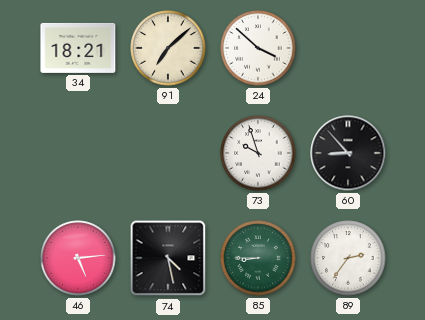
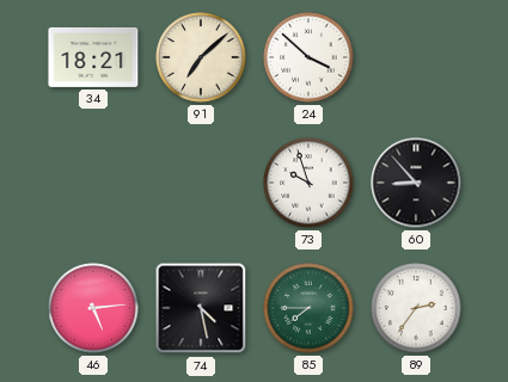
85: 8:45 -> 7:45
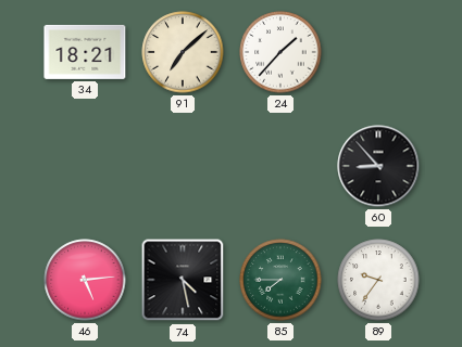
24: 3:52 -> 1:37
73: 9:57 -> none
89: 2:36 -> 9:36
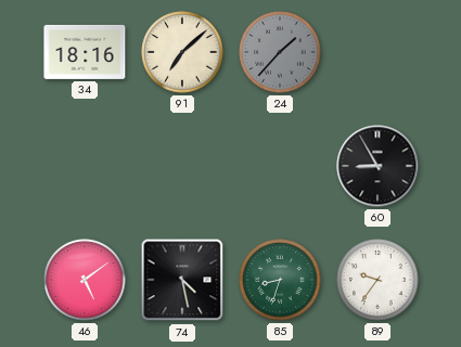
34: 18:21 -> 18:16
24 dial: white -> grey
60: 8:53 -> 8:55
46: 5:14 -> 5:09
85: 7:45 -> 8:33
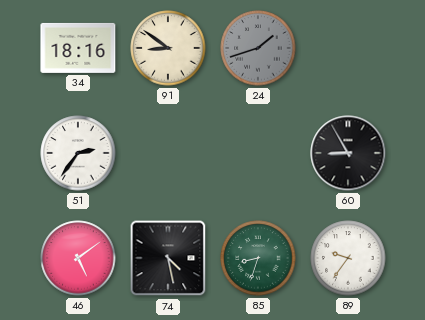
91: 7:08 -> 8:51
24: 1:37 -> 1:42
51: none -> 2:36
